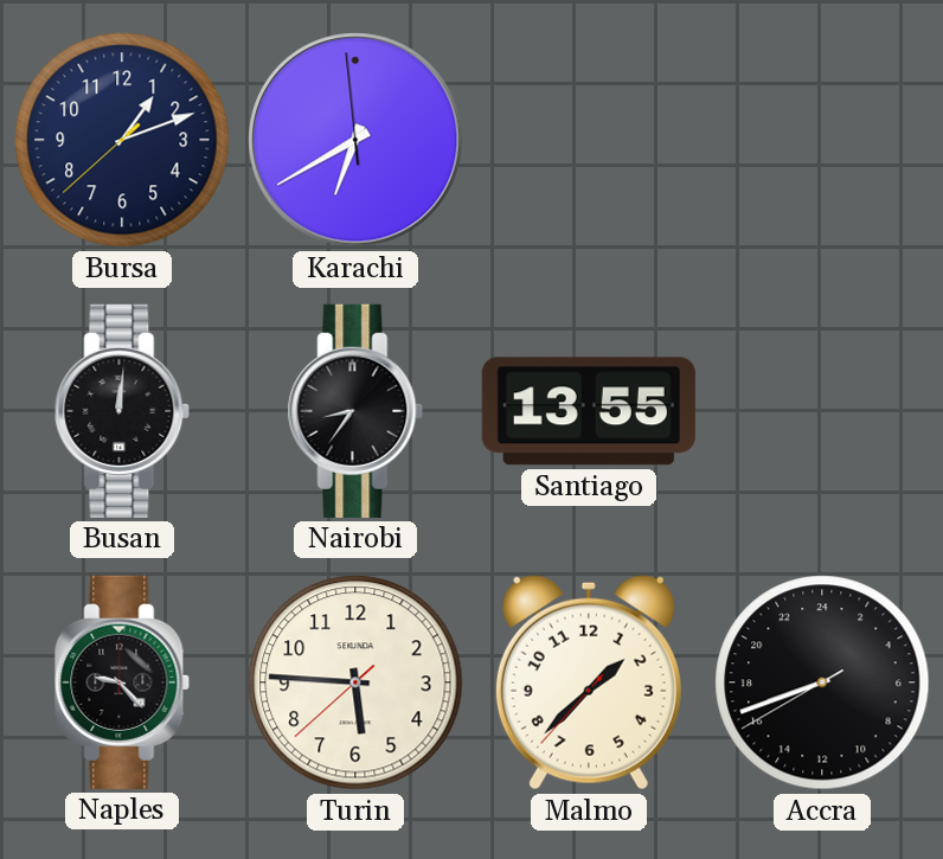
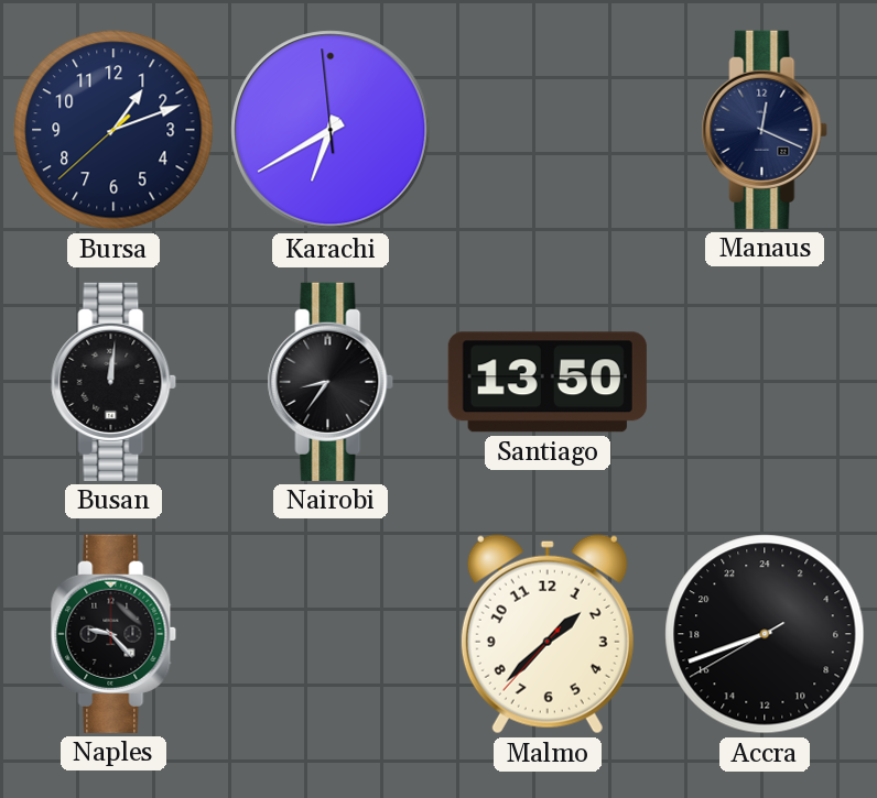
Manaus: none -> 12:19
Santiago: 13:55 -> 13:50
Turin: 5:45 -> none
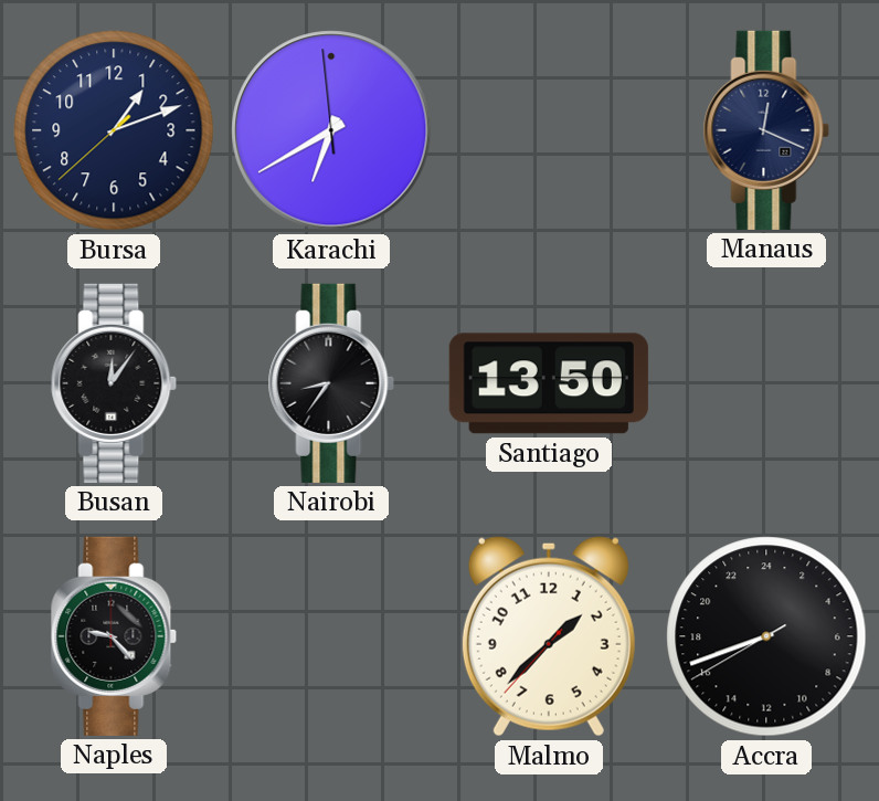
Busan: 12:01 -> 12:06
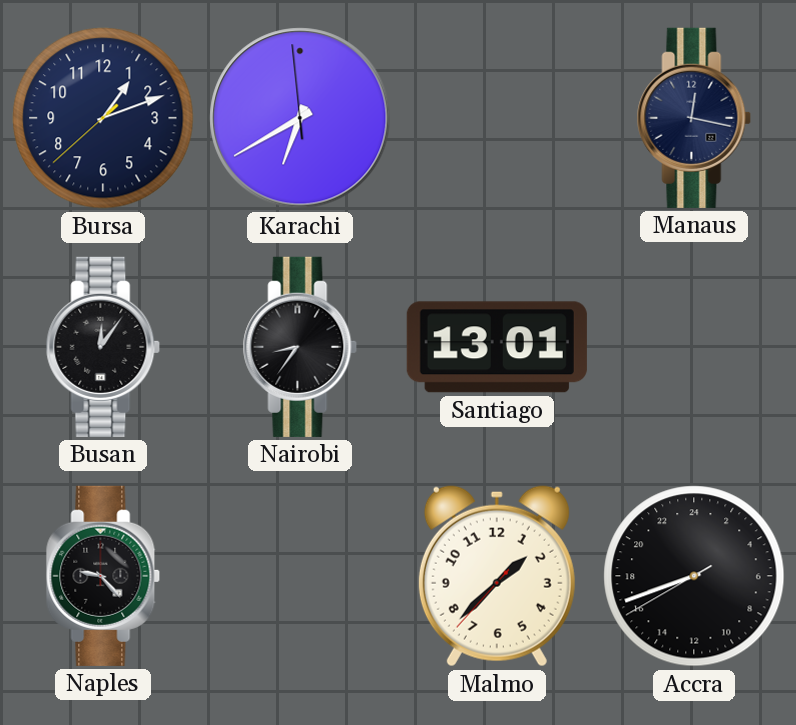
Manaus: 12:19 -> 12:17
Santiago: 13:50 -> 13:01
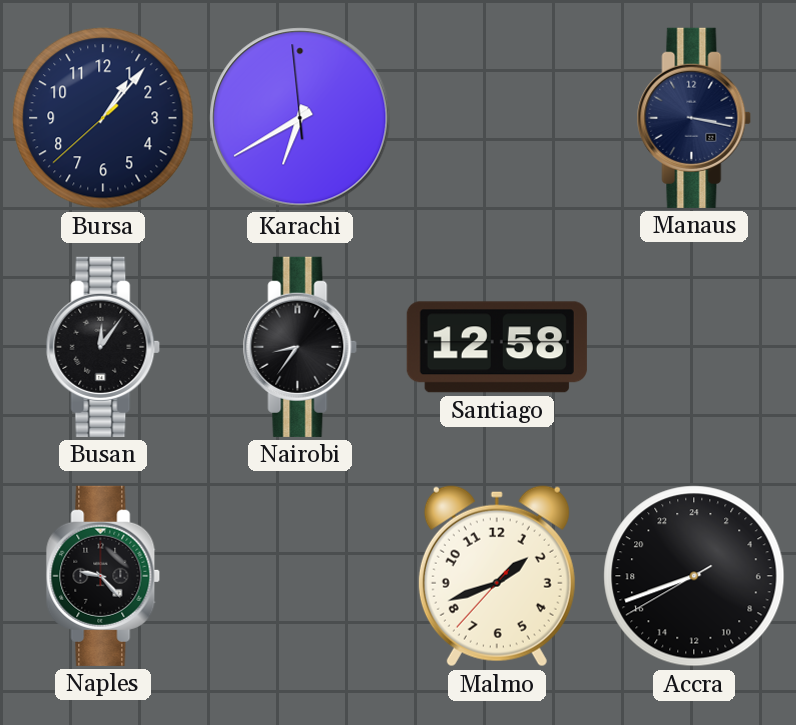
Bursa: 1:11 -> 1:06
Manaus: 12:17 -> 3:17
Santiago: 13:01 -> 12:58
Malmo: 1:37 -> 1:41
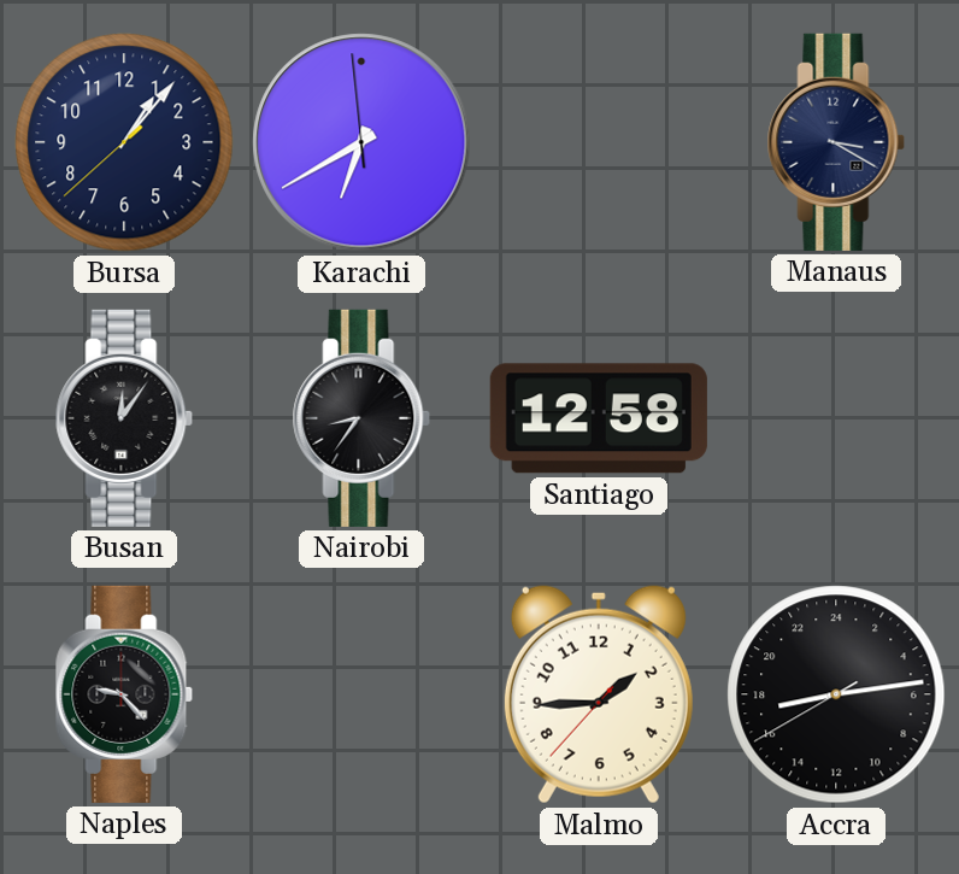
Manaus: 3:17 -> 3:20
Malmo: 1:41 -> 1:44
Accra: 16:41 -> 17:13
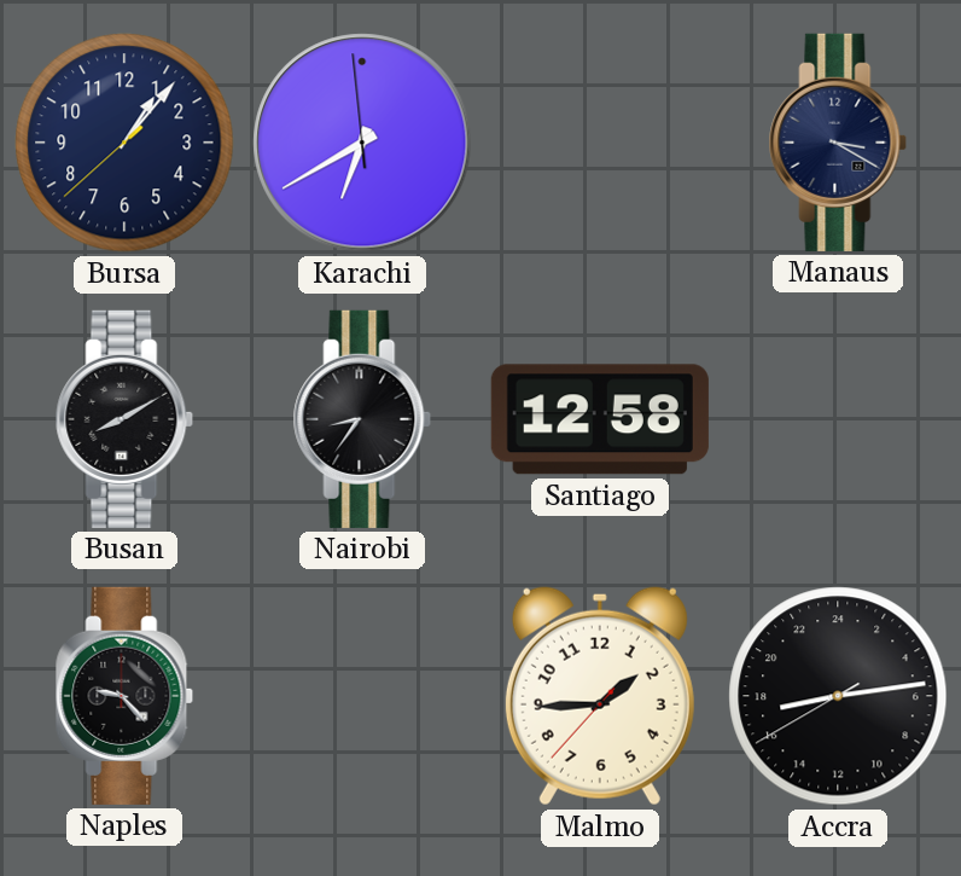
Busan: 12:06 -> 8:10
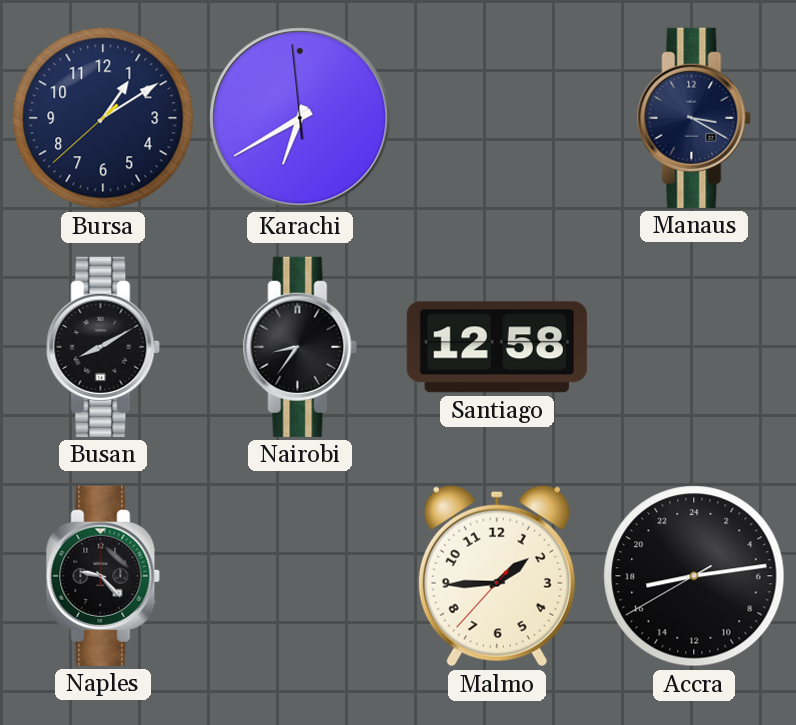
Bursa: 1:06 -> 1:09
